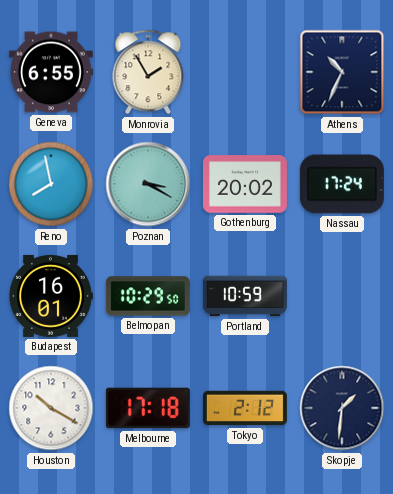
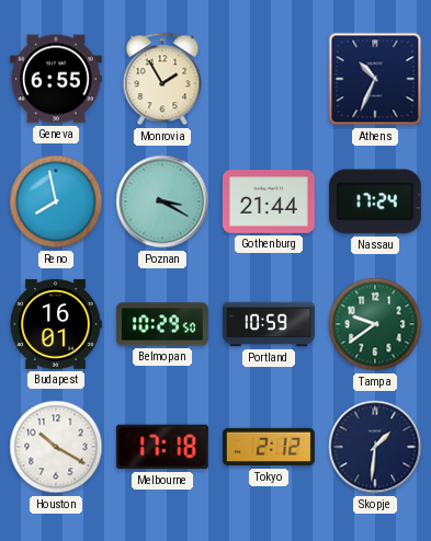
Gothenburg: 20:02 -> 21:44
Tampa: none -> 9:39
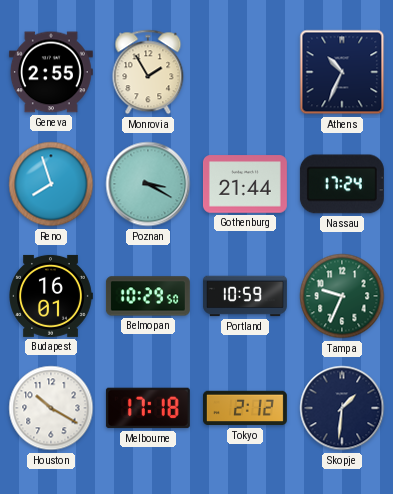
Geneva: 6:55 -> 2:55
Reno: 7:58 -> 7:57
Tampa: 9:39 -> 9:34
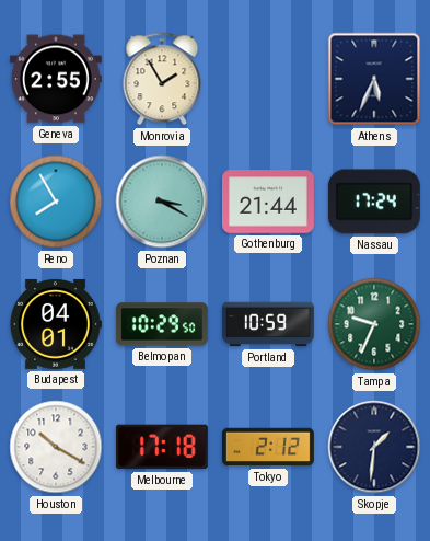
Athens: 10:34 -> 5:34
Reno: 7:57 -> 7:55
Budapest: 16:01 -> 04:01
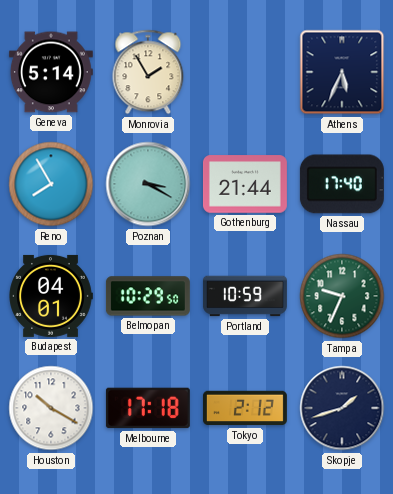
Geneva: 2:55 -> 5:14
Nassau: 17:24 -> 17:40
Skopje: 1:31 -> 1:42
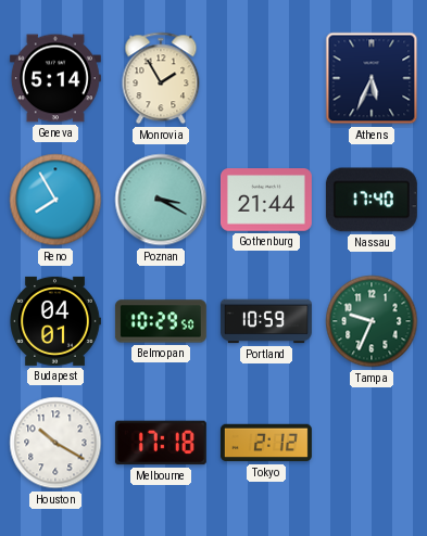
Skopje: 1:42 -> none
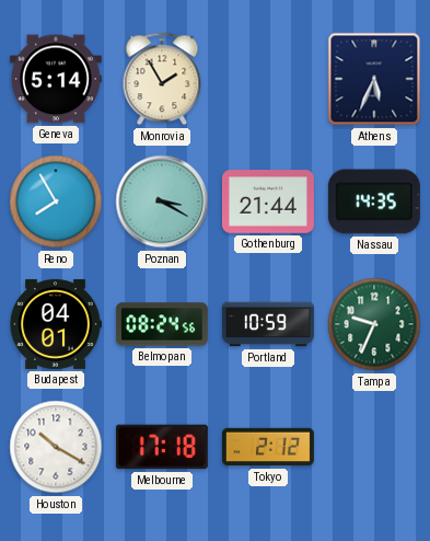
Nassau: 17:40 -> 14:35
Belmopan: 10:29 -> 08:24
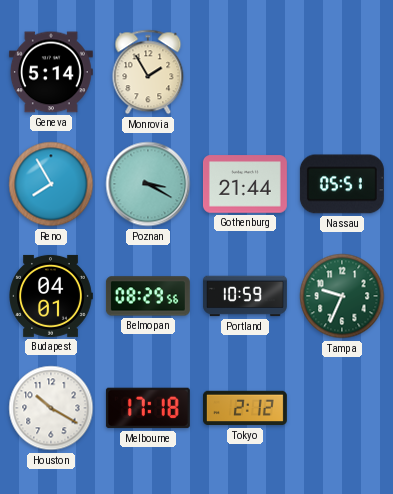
Athens: 5:34 -> none
Nassau: 14:35 -> 05:51
Belmopan: 08:24 -> 08:29
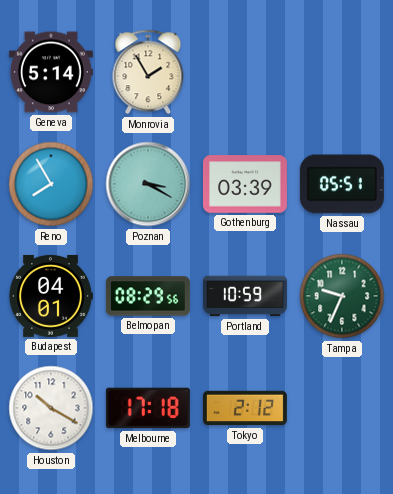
Gothenburg: 21:44 -> 03:39
